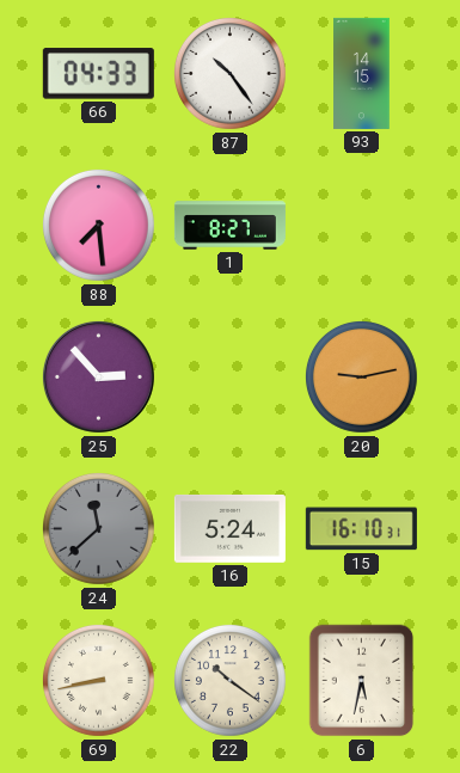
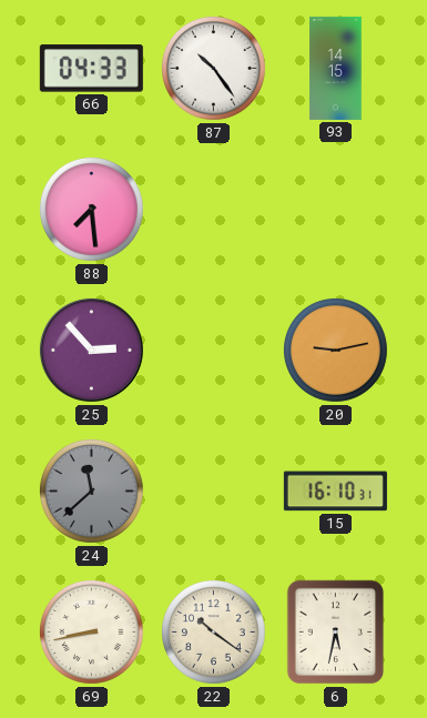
1: 8:27 -> none
16: 5:24 -> none
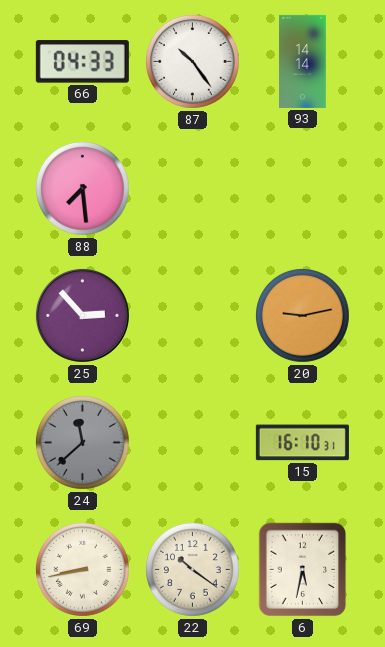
93: 14:15 -> 14:14
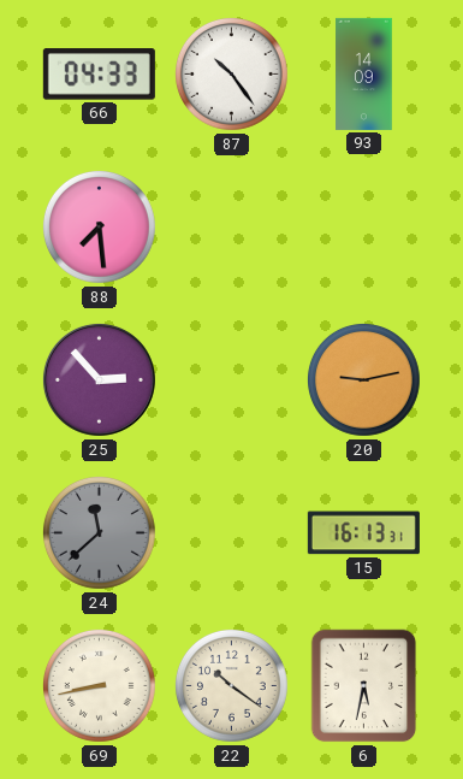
93: 14:14 -> 14:09
15: 16:10 -> 16:13
